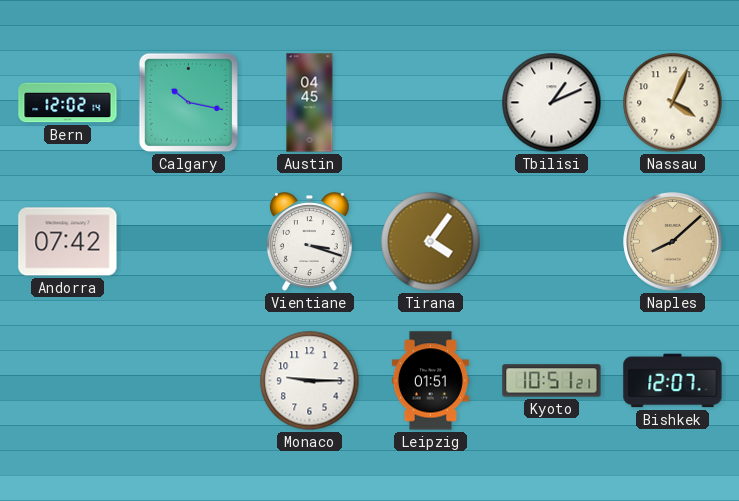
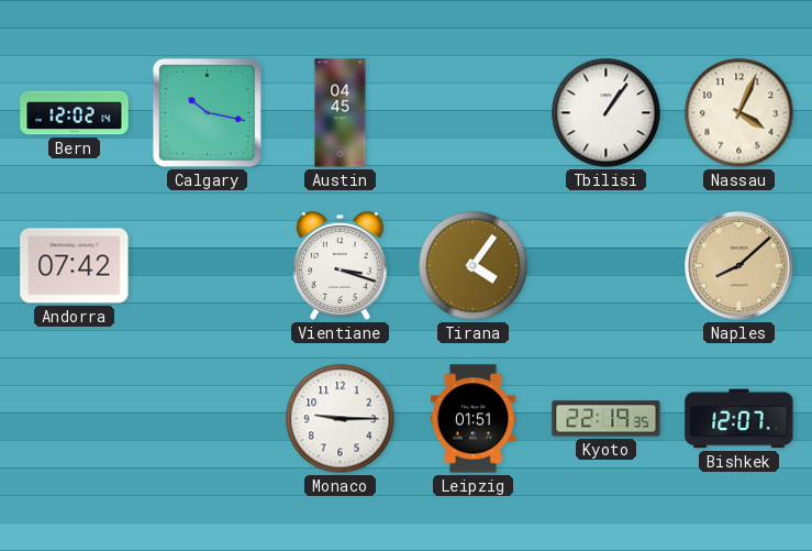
Tbilisi: 1:11 -> 1:06
Kyoto: 10:51 -> 22:19
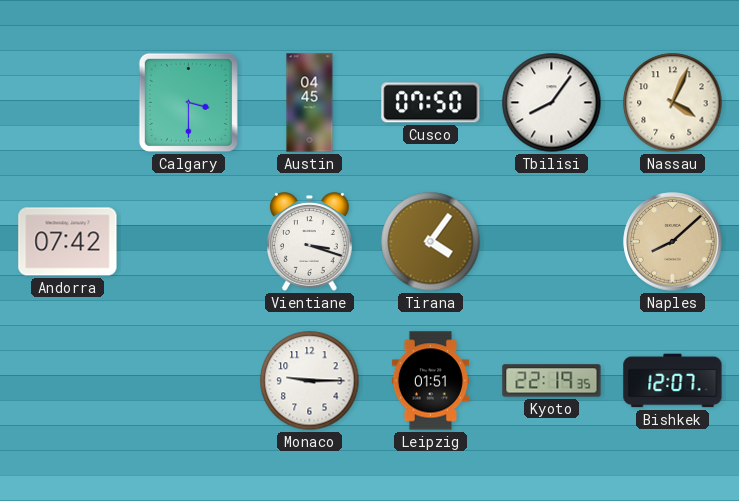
Bern: 12:02 -> none
Calgary: 10:17 -> 3:30
Cusco: none -> 07:50
Tbilisi: 1:06 -> 8:06
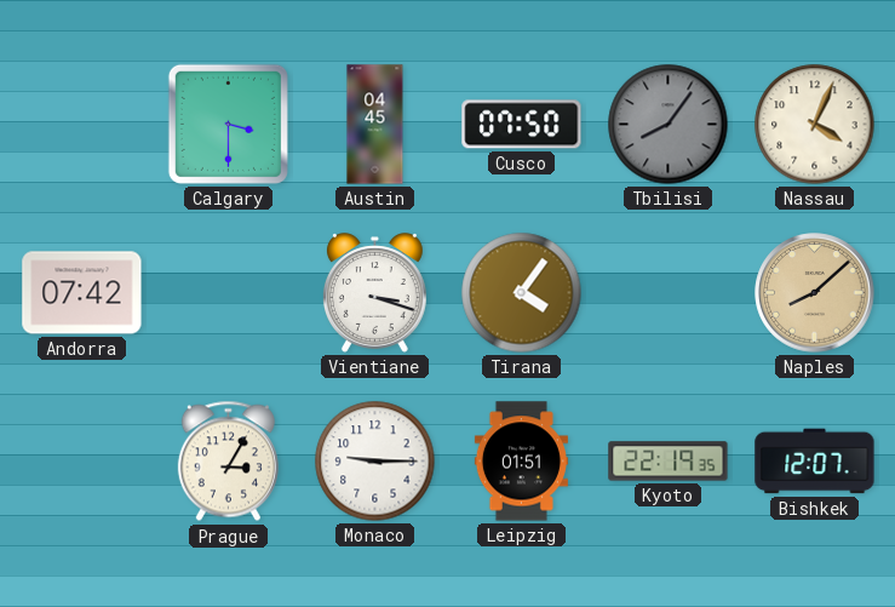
Tbilisi dial: white -> grey
Prague: none -> 3:05
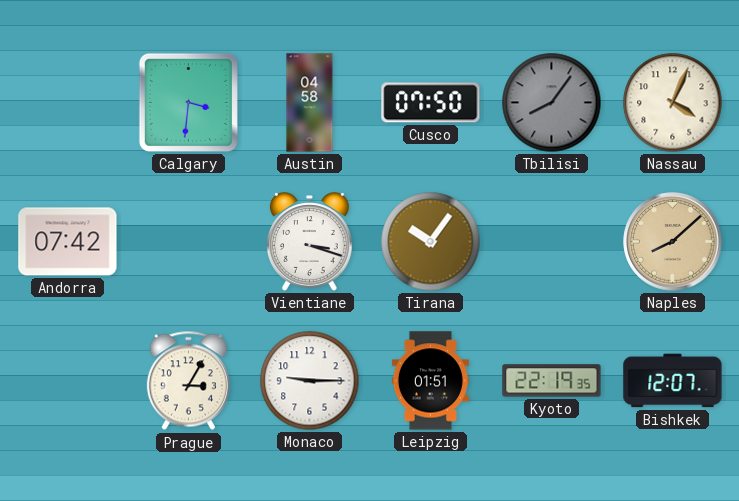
Calgary: 3:30 -> 3:31
Austin: 04:45 -> 04:58
Tirana: 4:06 -> 10:06
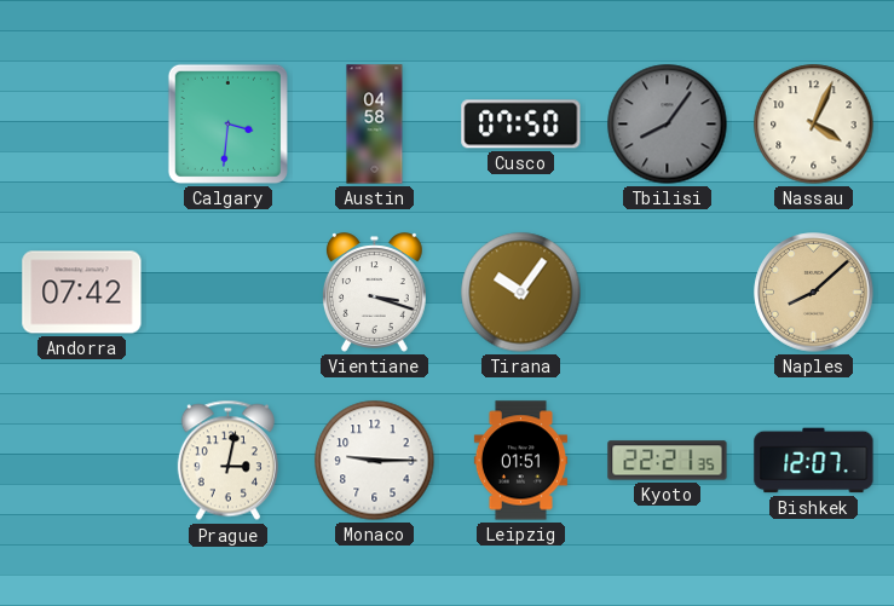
Prague: 3:05 -> 3:02
Kyoto: 22:19 -> 22:21
